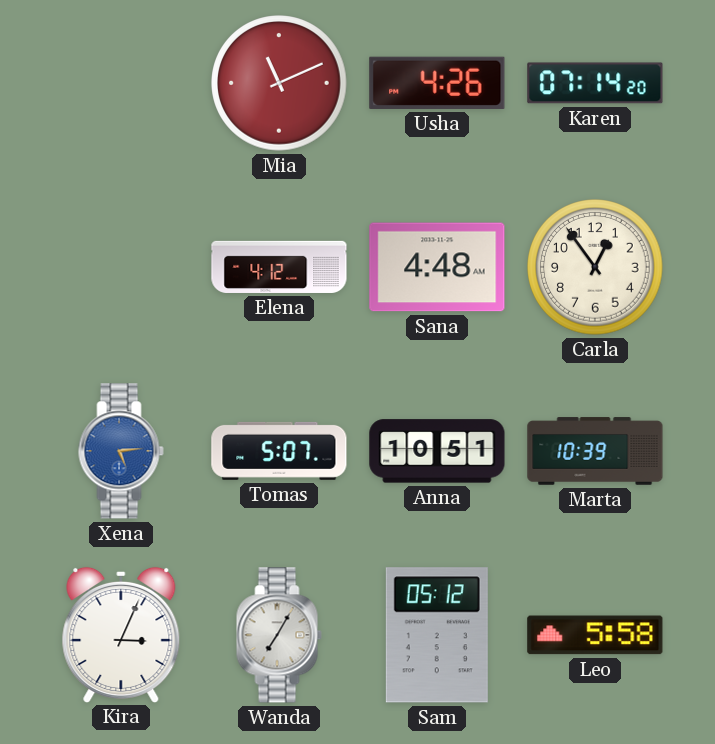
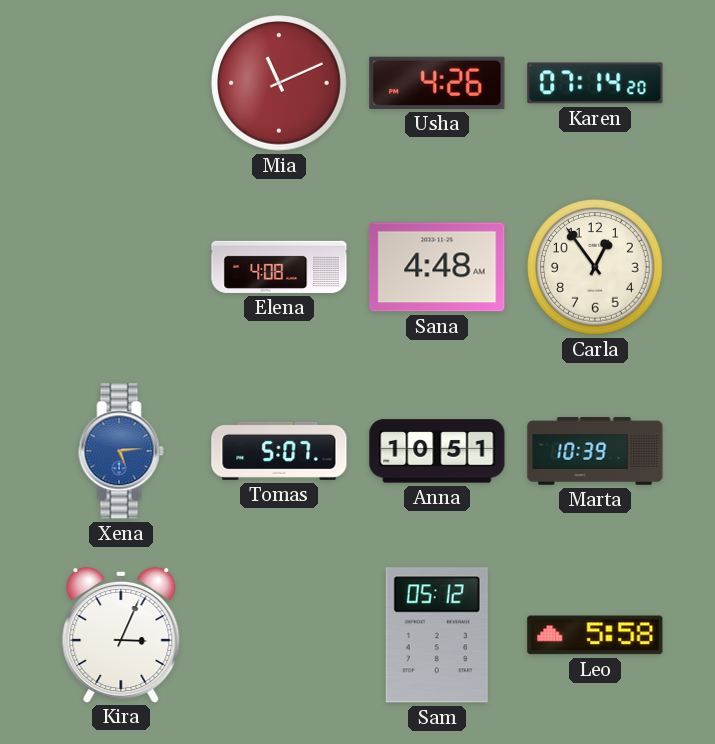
Elena: 4:12 -> 4:08
Wanda: 7:05 -> none
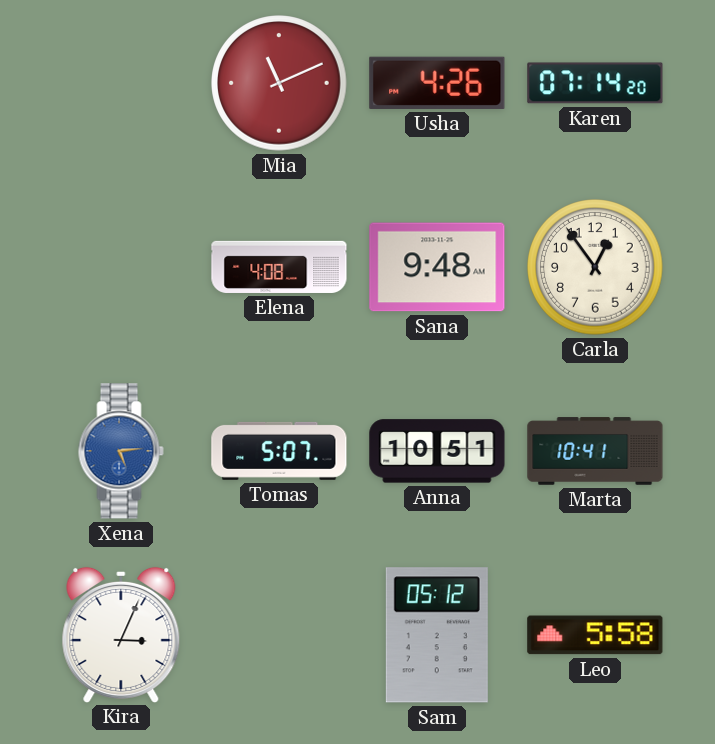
Sana: 4:48 -> 9:48
Marta: 10:39 -> 10:41
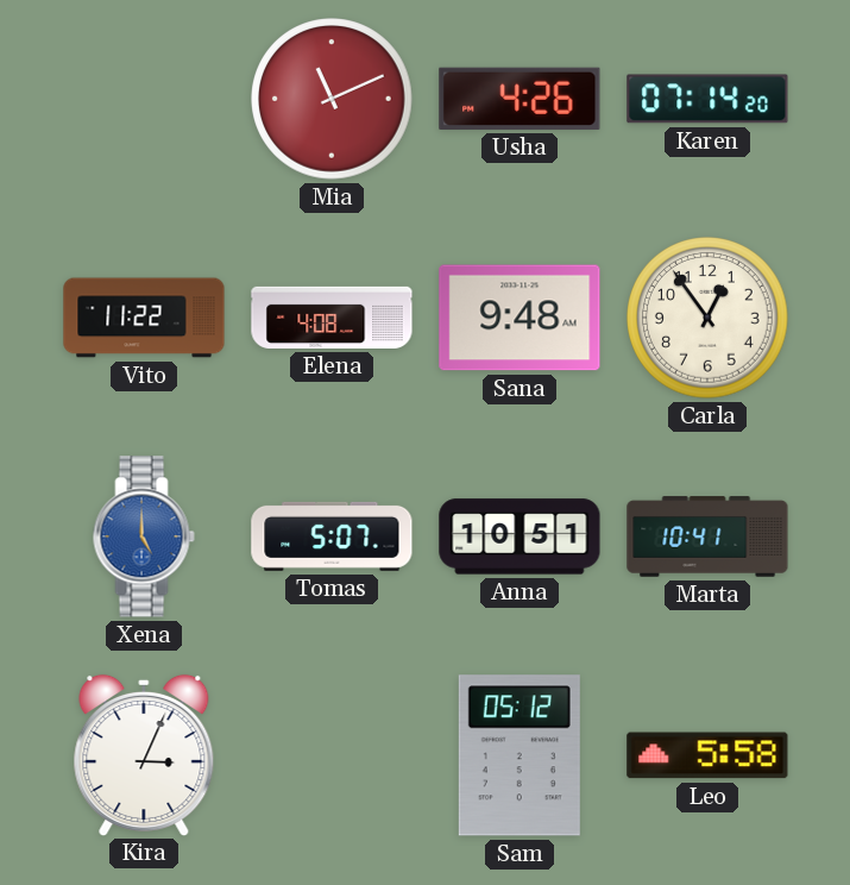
Vito: none -> 11:22
Xena: 5:14 -> 5:00
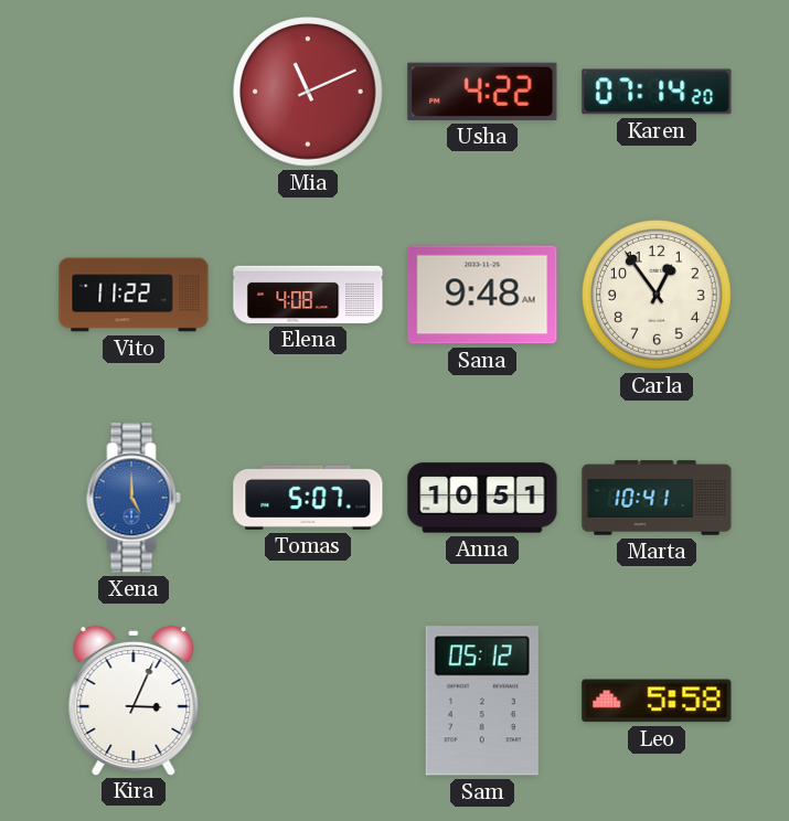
Usha: 4:26 -> 4:22
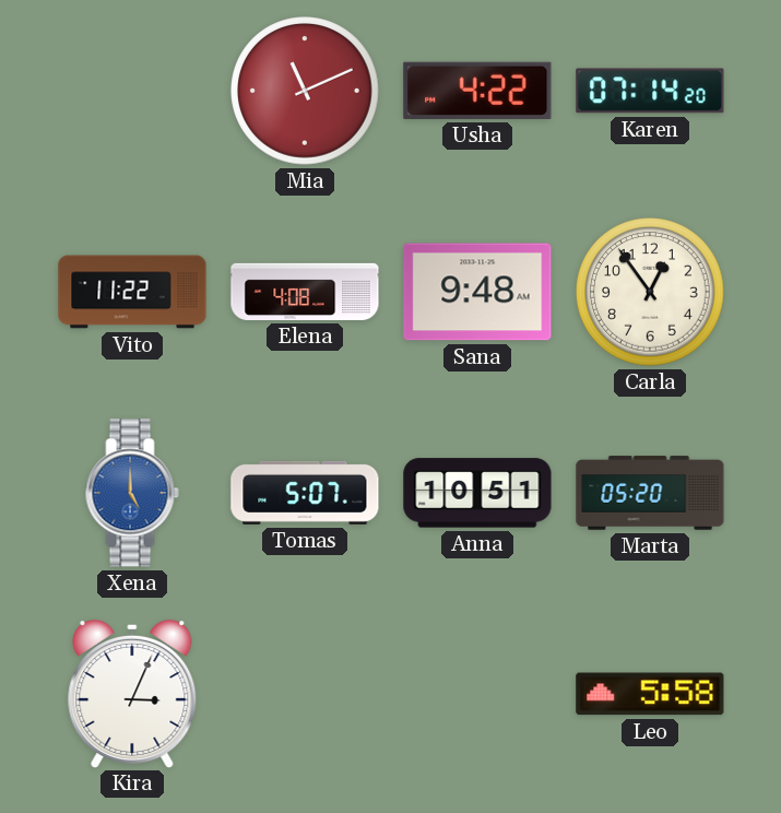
Marta: 10:41 -> 05:20
Sam: 05:12 -> none
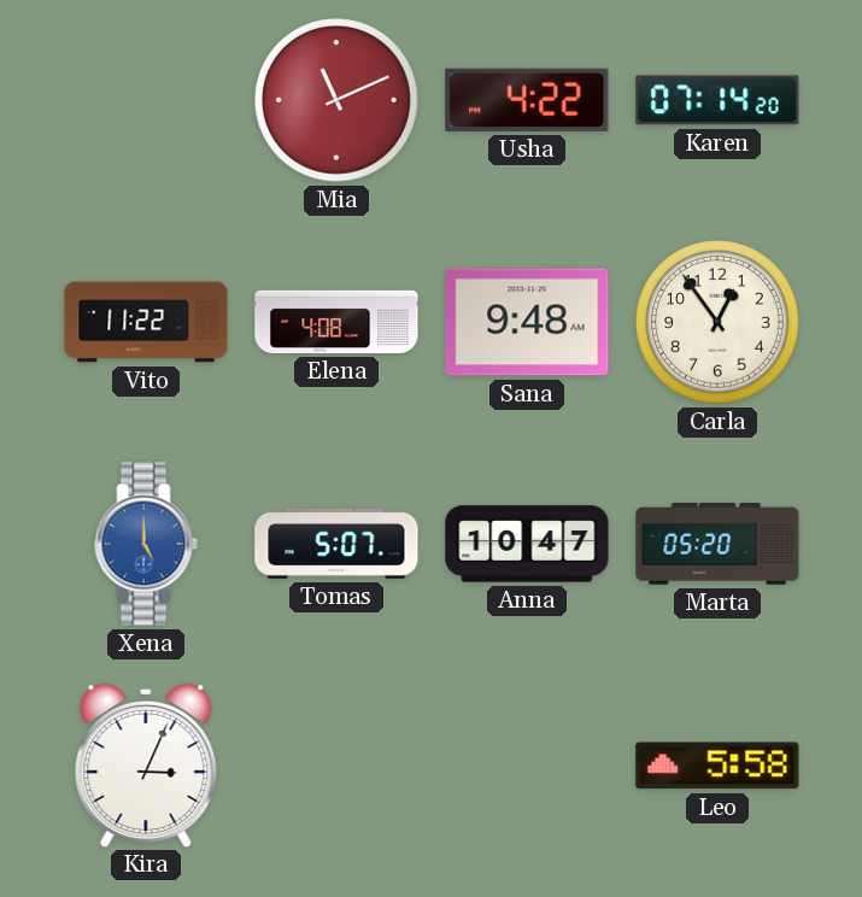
Anna: 10:51 -> 10:47
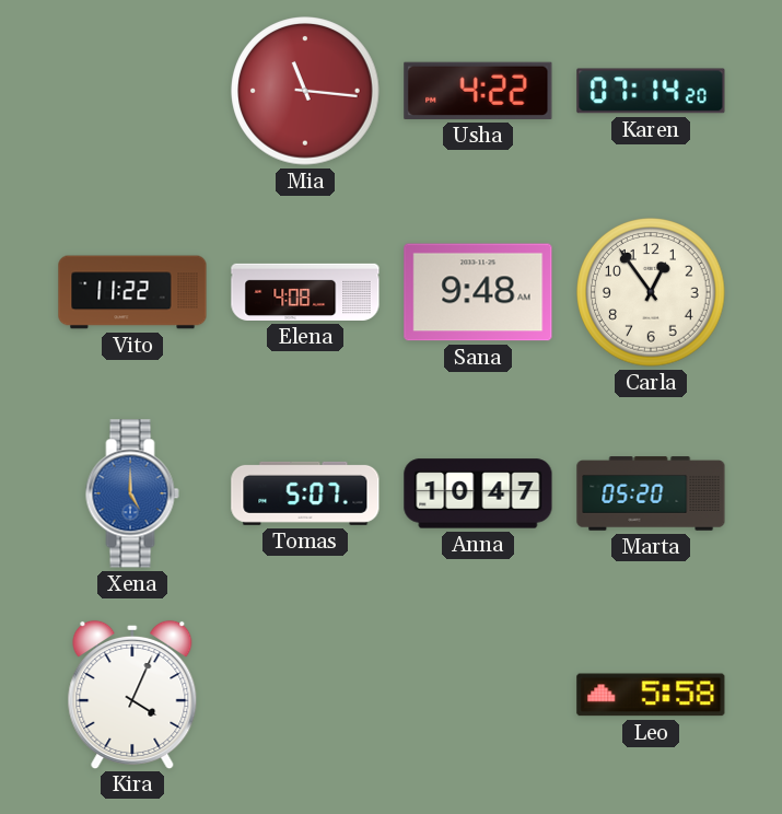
Mia: 11:11 -> 11:16
Kira: 3:04 -> 4:04
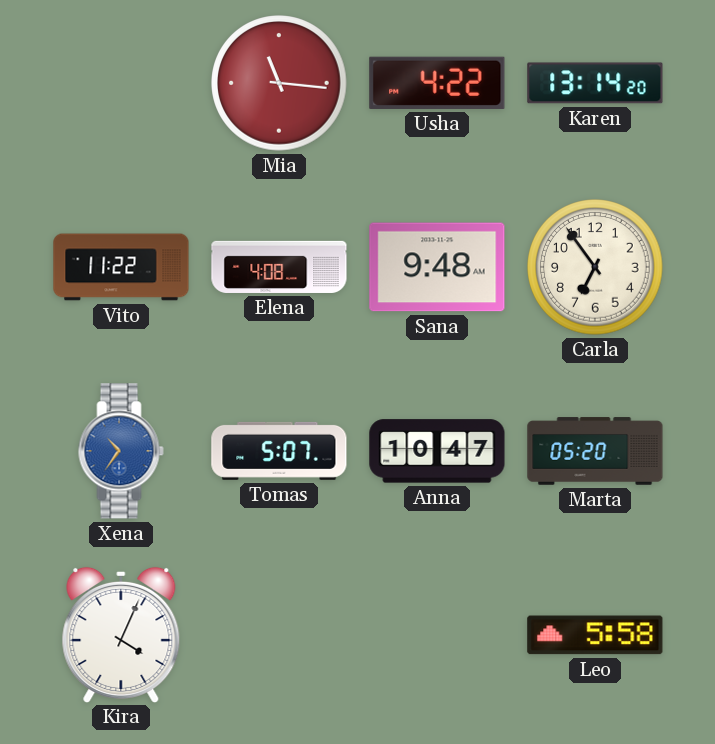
Karen: 07:14 -> 13:14
Carla: 12:54 -> 6:54
Xena: 5:00 -> 10:36
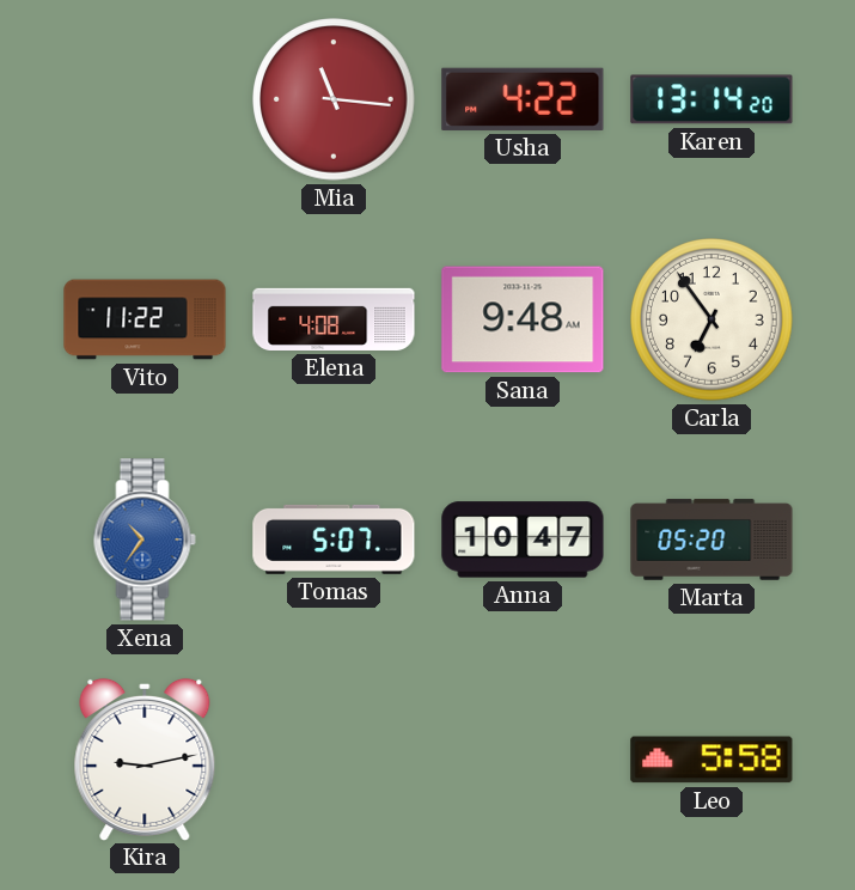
Kira: 4:04 -> 9:13
